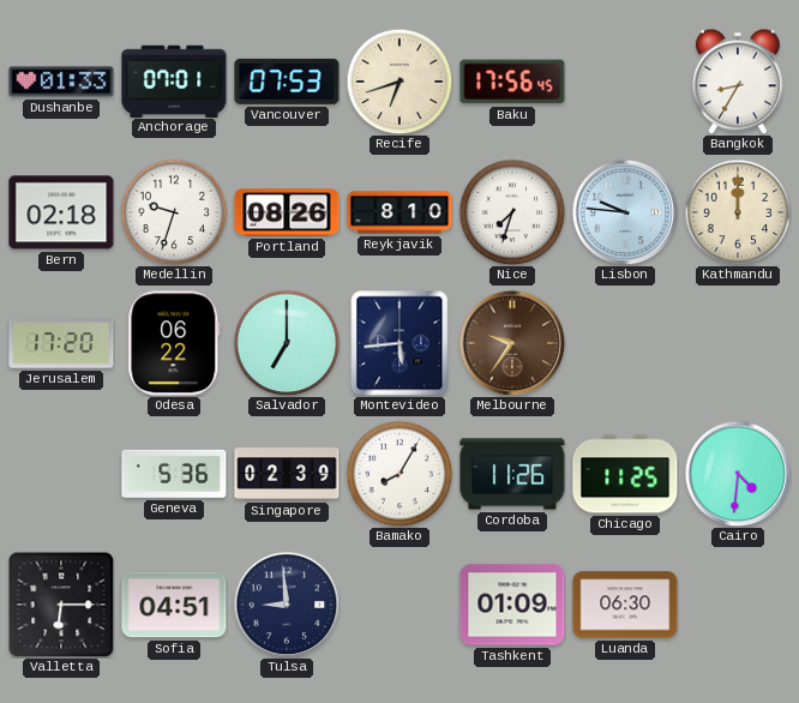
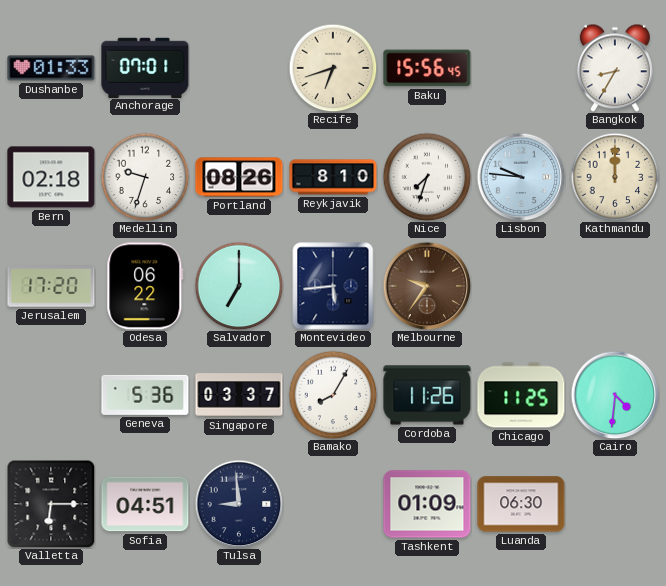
Vancouver: 07:53 -> none
Baku: 17:56 -> 15:56
Singapore: 02:39 -> 03:37
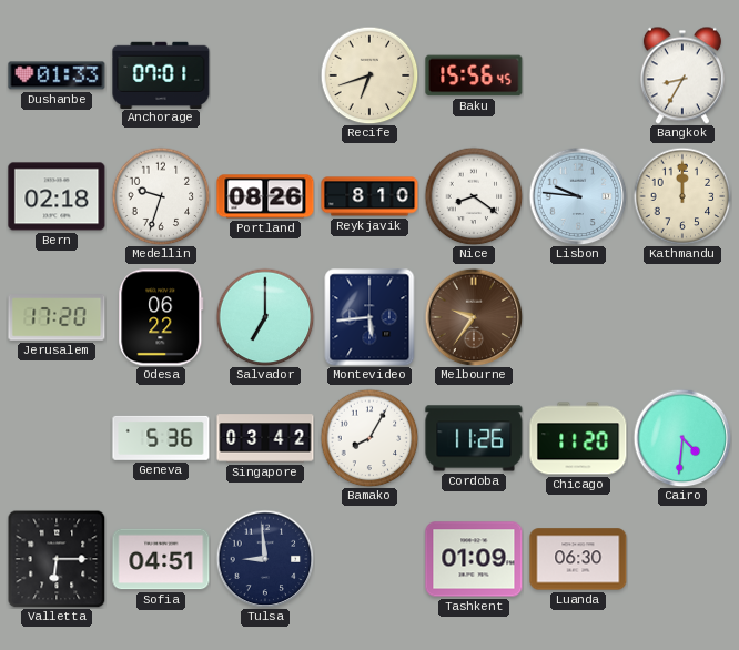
Nice: 7:33 -> 8:21
Singapore: 03:37 -> 03:42
Chicago: 11:25 -> 11:20
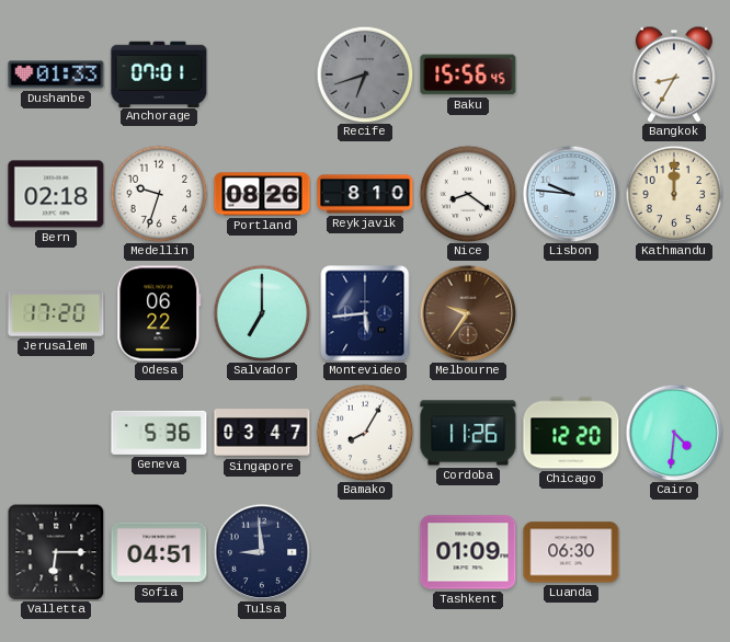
Recife dial: cream -> grey
Singapore: 03:42 -> 03:47
Chicago: 11:20 -> 12:20
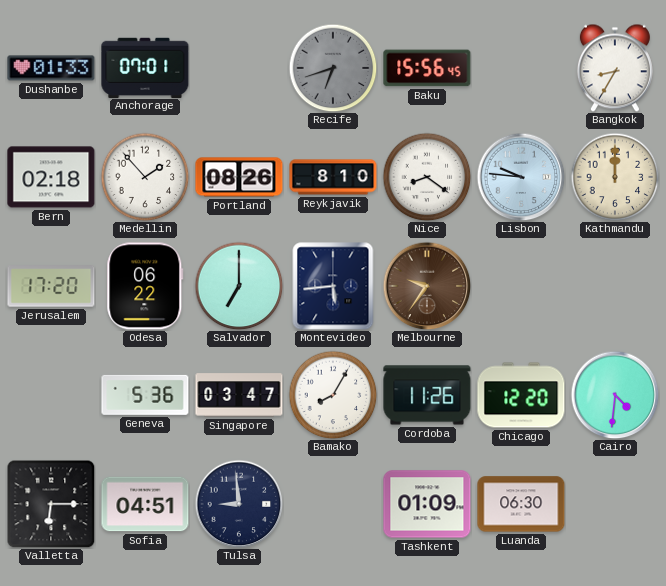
Medellin: 9:33 -> 1:53
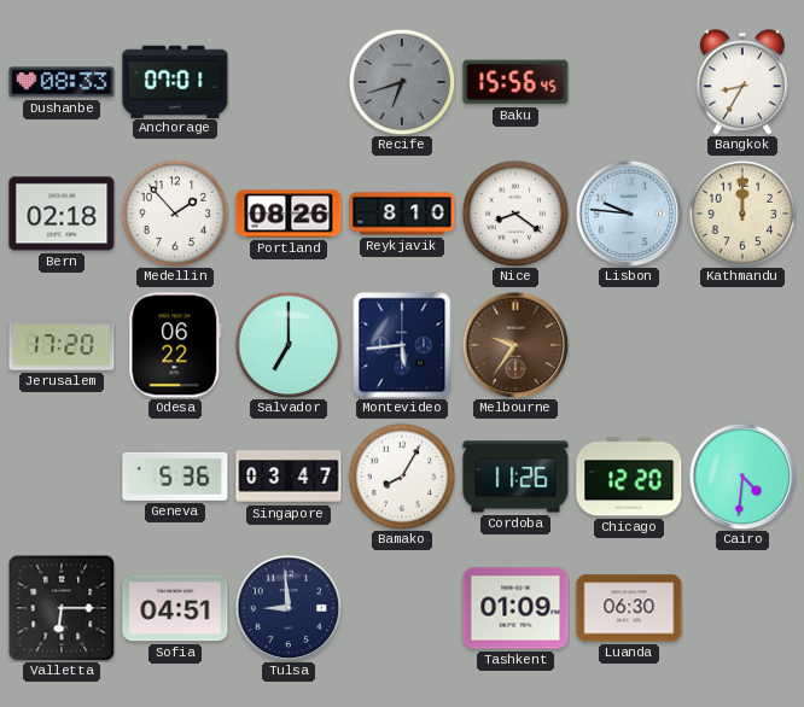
Dushanbe: 01:33 -> 08:33
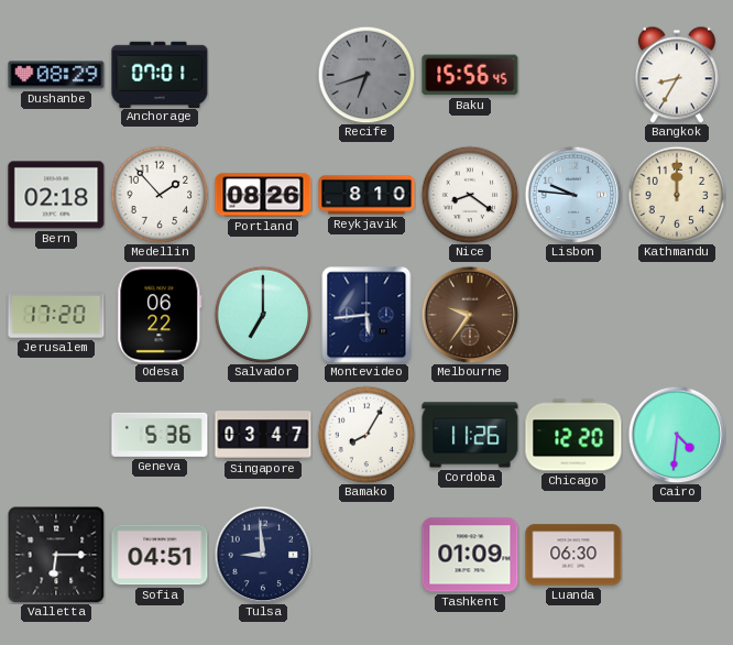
Dushanbe: 08:33 -> 08:29
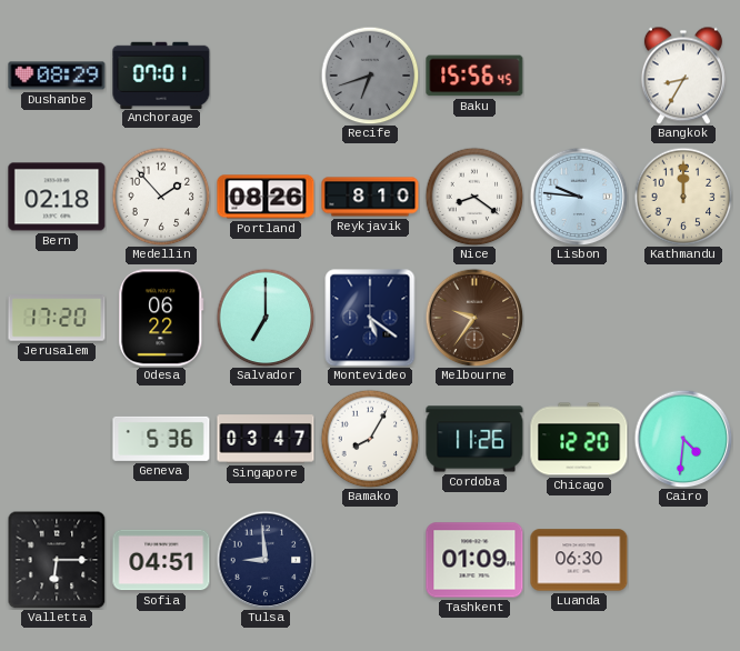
Montevideo: 5:44 -> 5:21
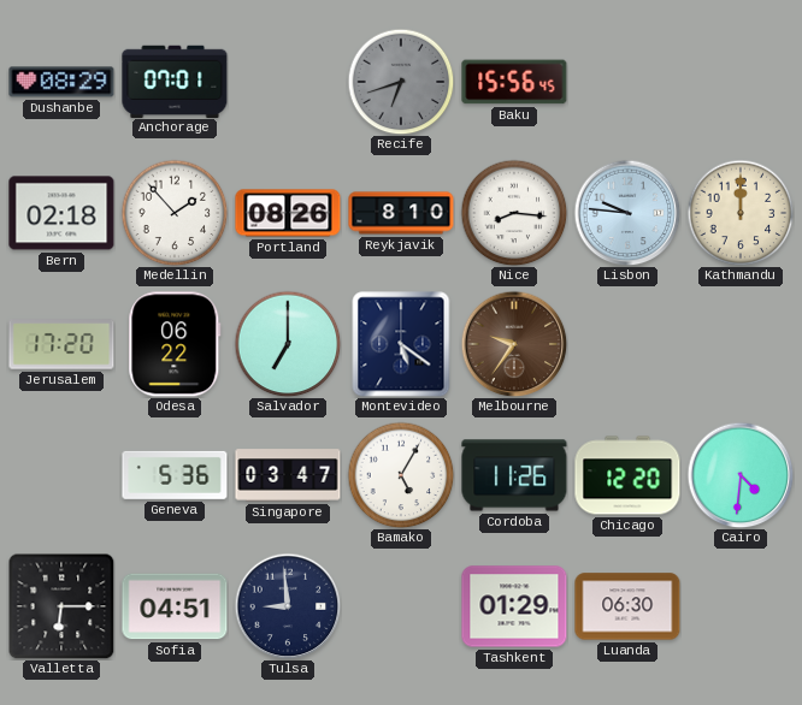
Bangkok: 8:35 -> none
Nice: 8:21 -> 8:16
Bamako: 8:05 -> 5:05
Tashkent: 01:09 -> 01:29
